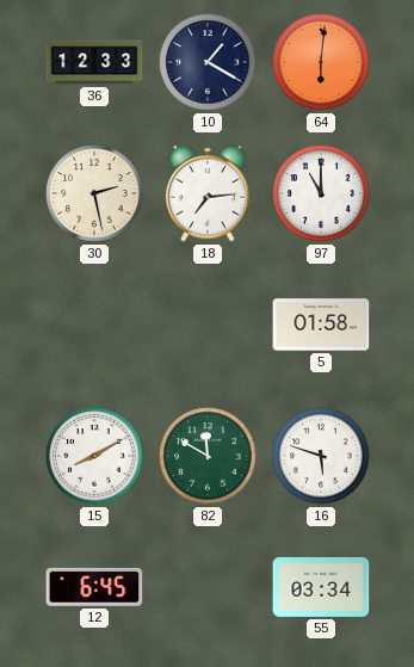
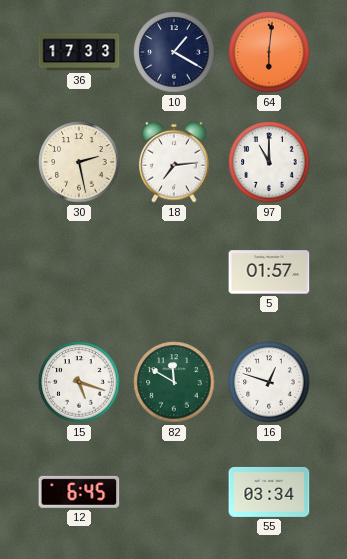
36: 12:33 -> 17:33
5: 01:58 -> 01:57
15: 8:10 -> 5:18
16: 5:48 -> 12:48
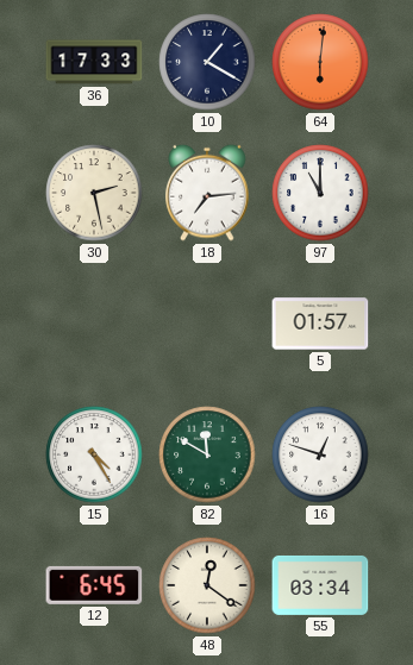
15: 5:18 -> 4:25
48: none -> 12:21
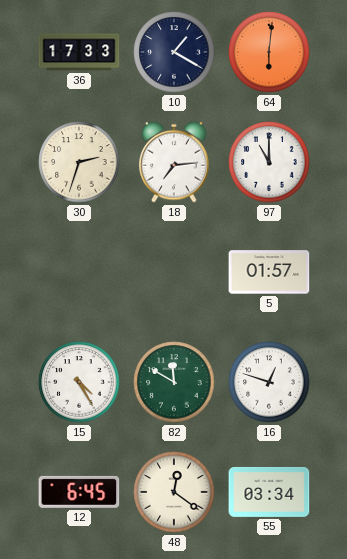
30: 2:28 -> 2:33
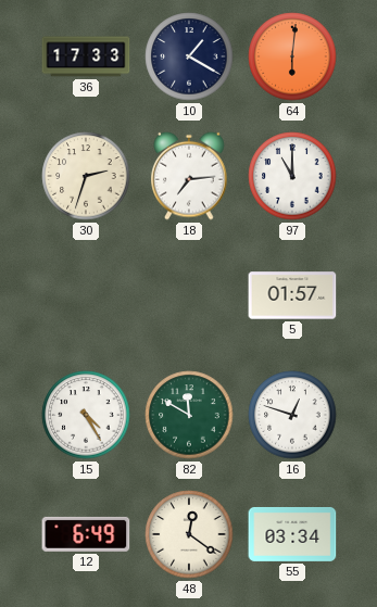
12: 6:45 -> 6:49
